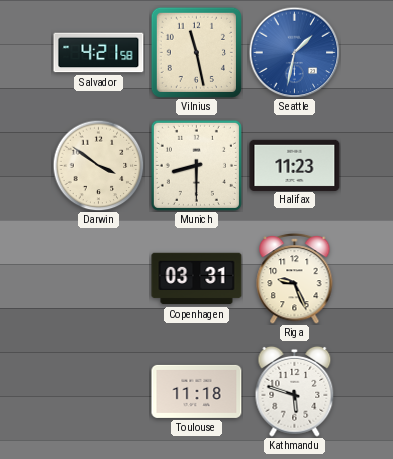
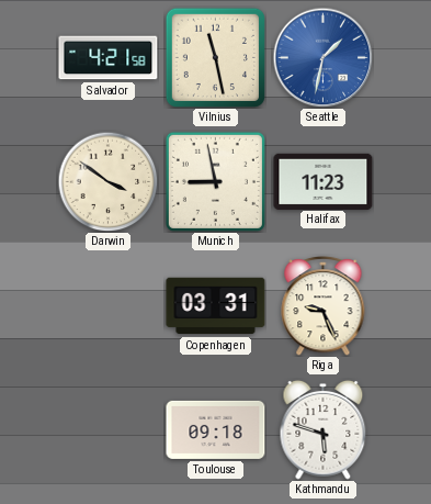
Munich: 8:30 -> 8:58
Toulouse: 11:18 -> 09:18
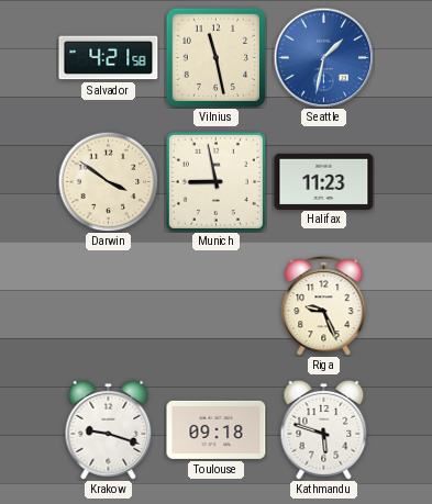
Copenhagen: 03:31 -> none
Krakow: none -> 9:18
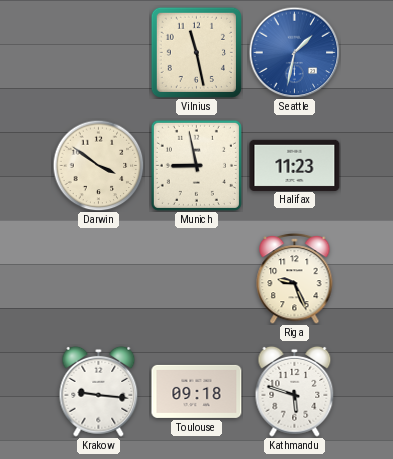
Salvador: 4:21 -> none
Krakow: 9:18 -> 9:16
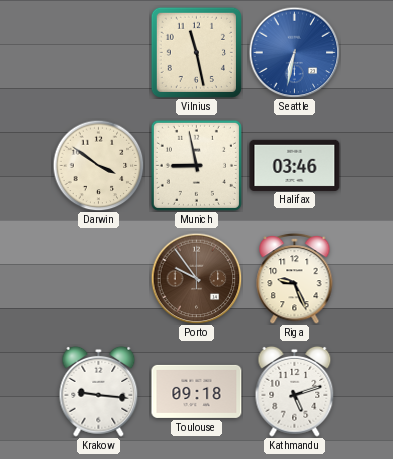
Seattle: 1:32 -> 6:32
Halifax: 11:23 -> 03:46
Porto: none -> 9:54
Kathmandu: 5:48 -> 5:12
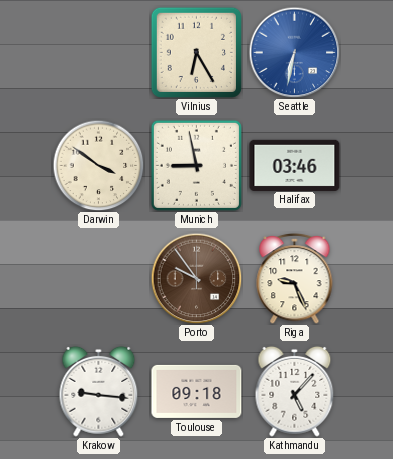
Vilnius: 11:28 -> 6:25
Kathmandu: 5:12 -> 5:07
